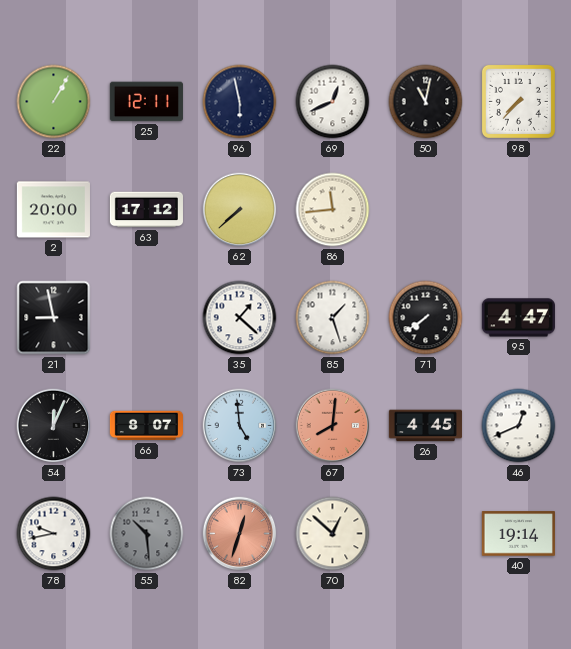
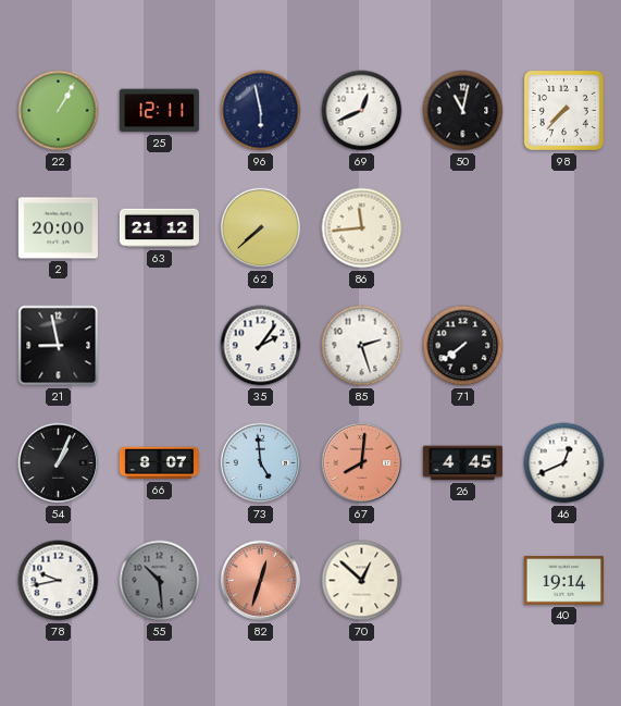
63: 17:12 -> 21:12
35: 1:22 -> 2:06
85: 1:27 -> 2:27
95: 4:47 -> none
54: 12:04 -> 1:04
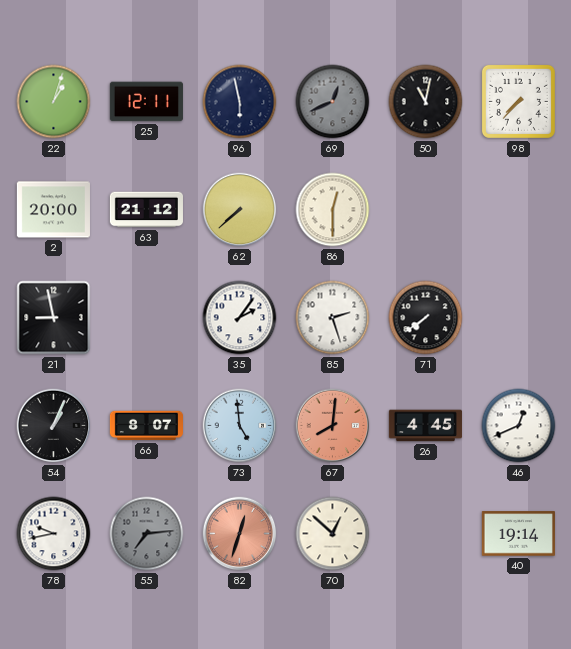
22: 1:05 -> 1:03
69 dial: white -> grey
86: 11:44 -> 12:30
55: 10:29 -> 7:14
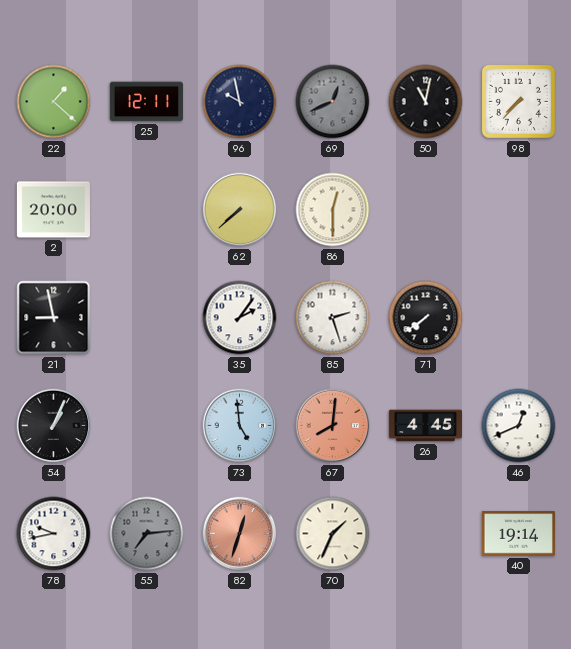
22: 1:03 -> 1:22
96: 5:58 -> 9:58
63: 21:12 -> none
66: 8:07 -> none
70: 12:52 -> 1:34
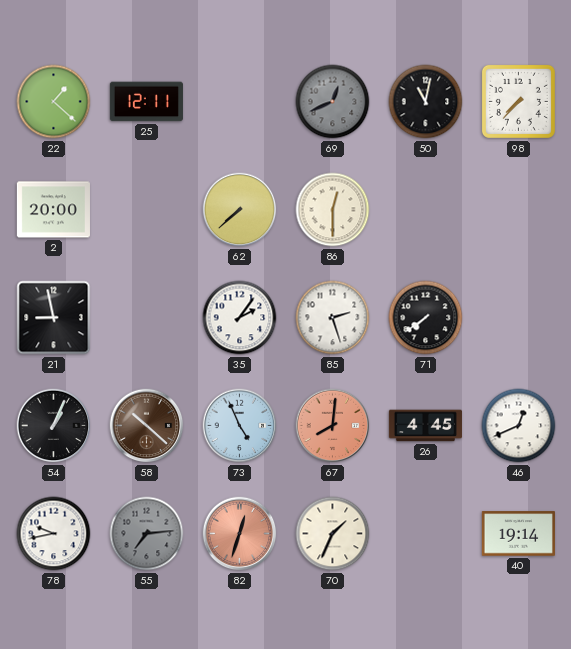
96: 9:58 -> none
58: none -> 10:22
73: 4:59 -> 4:56
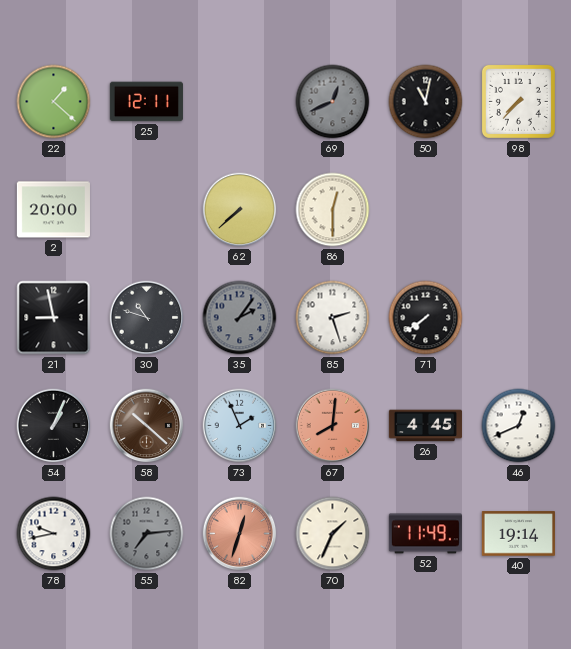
30: none -> 10:48
35 dial: white -> grey
73: 4:56 -> 1:56
52: none -> 11:49
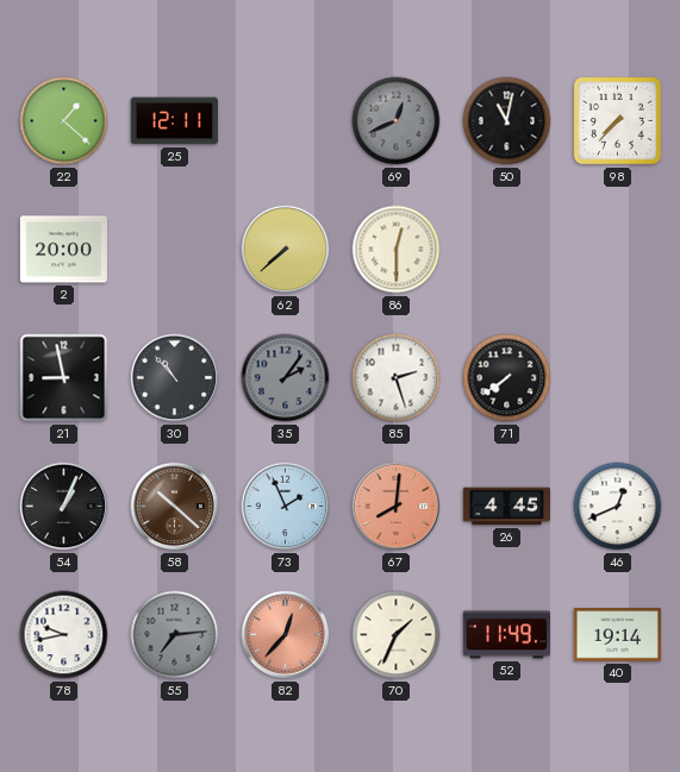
30: 10:48 -> 10:53
82: 12:33 -> 12:37
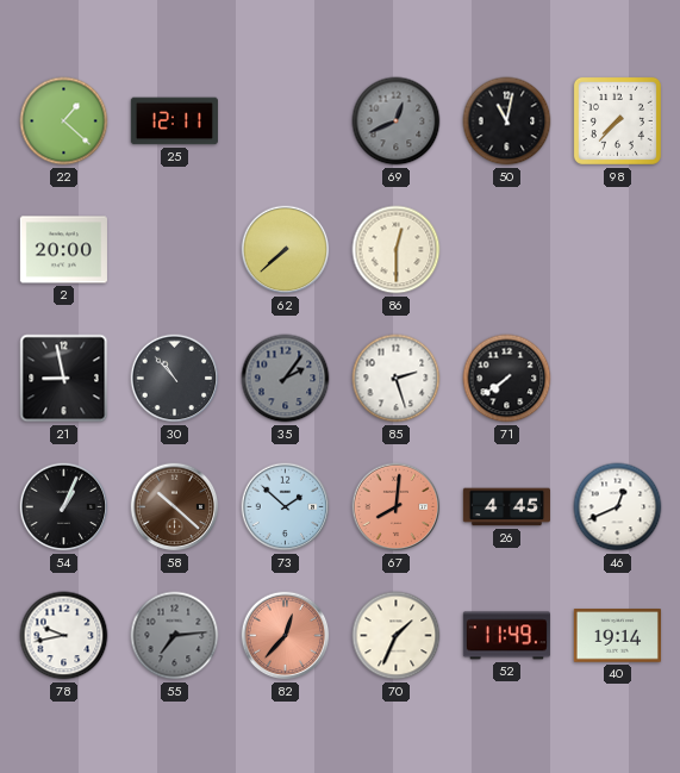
73: 1:56 -> 1:52
